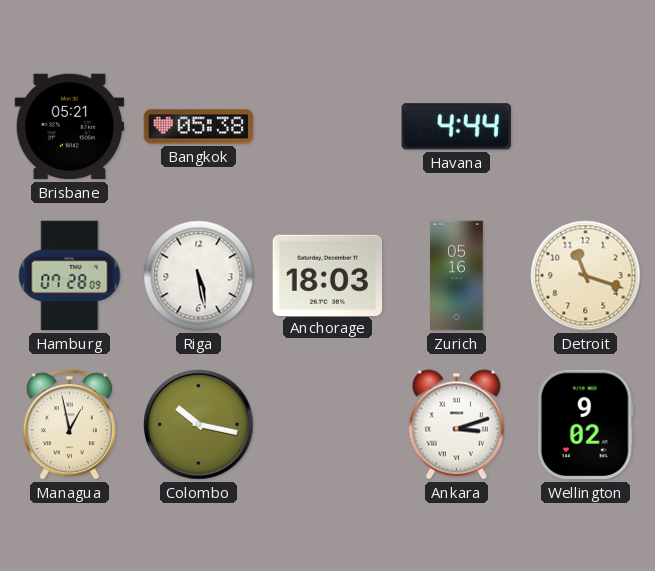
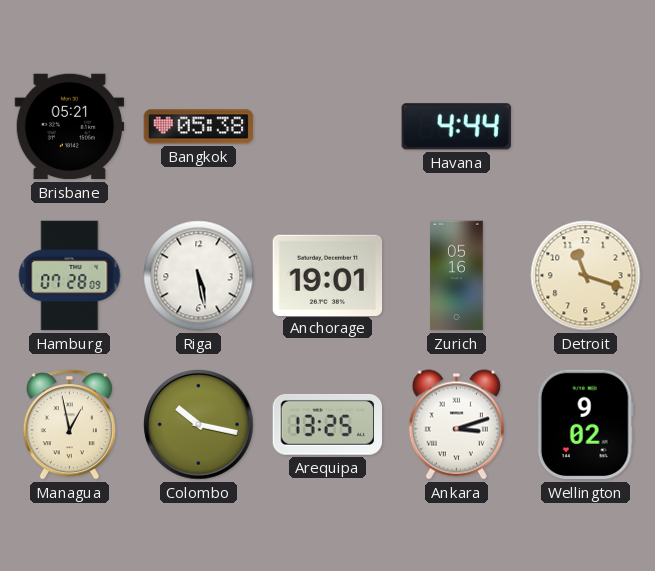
Anchorage: 18:03 -> 19:01
Arequipa: none -> 13:25
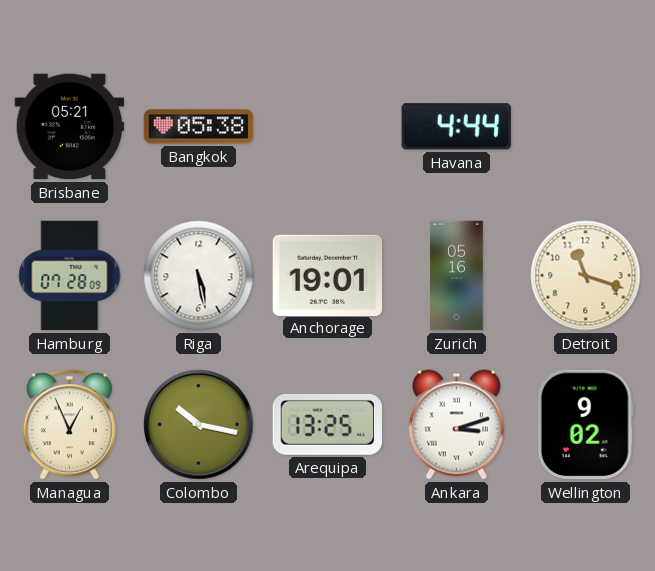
Managua: 12:58 -> 12:56
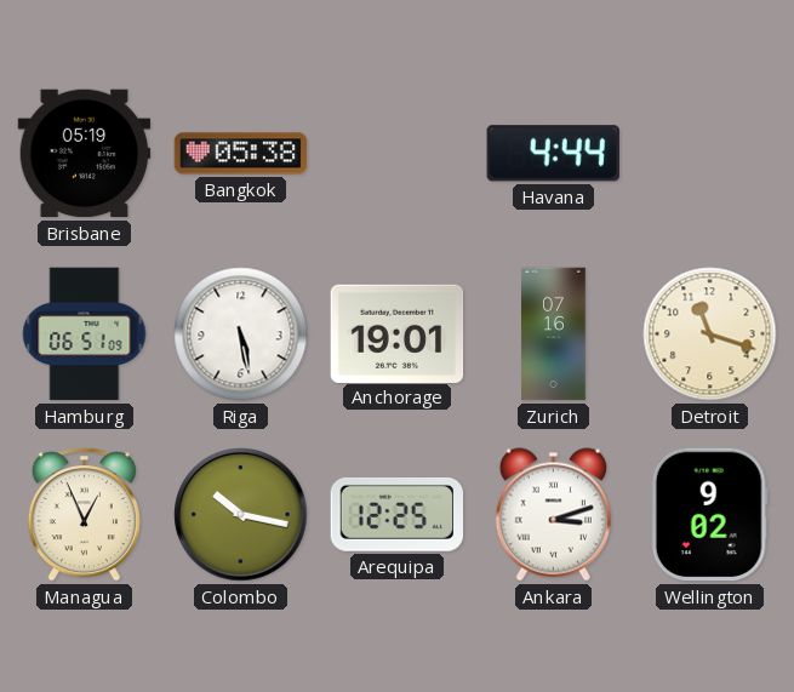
Brisbane: 05:21 -> 05:19
Hamburg: 07:28 -> 06:51
Zurich: 05:16 -> 07:16
Arequipa: 13:25 -> 12:25
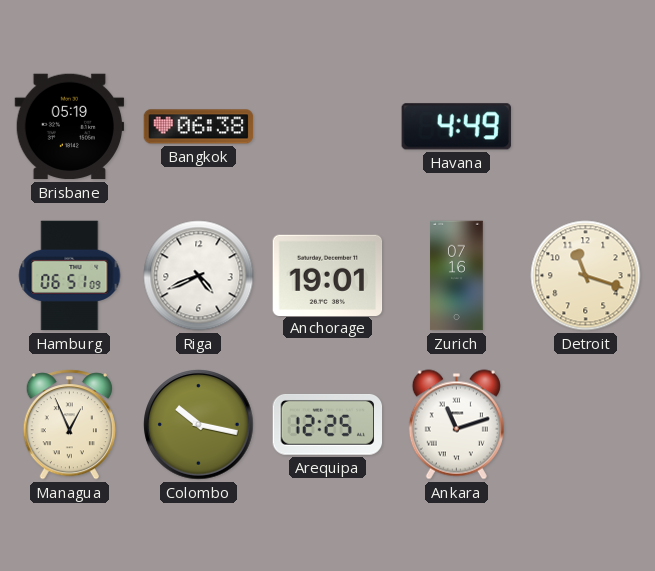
Bangkok: 05:38 -> 06:38
Havana: 4:44 -> 4:49
Riga: 5:28 -> 4:41
Ankara: 3:12 -> 11:12
Wellington: 9:02 -> none
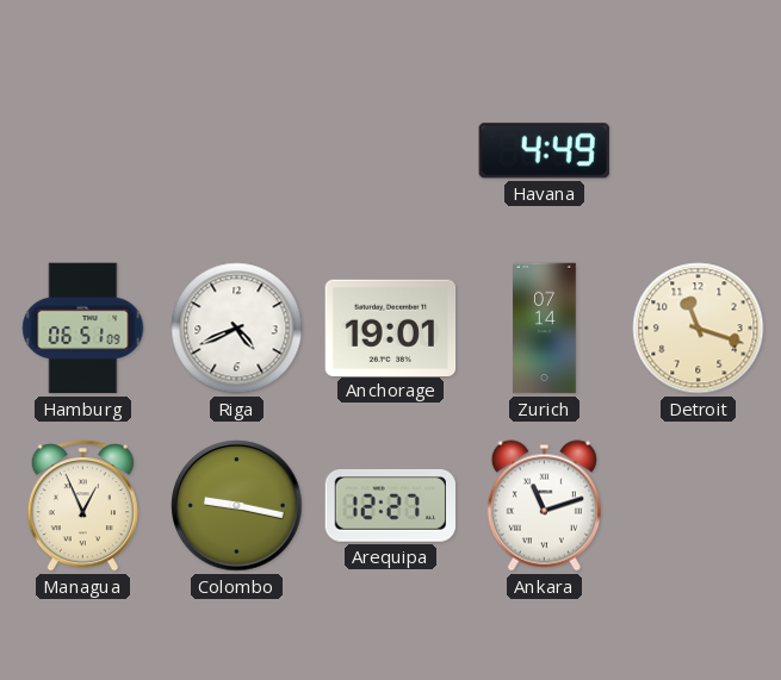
Brisbane: 05:19 -> none
Bangkok: 06:38 -> none
Zurich: 07:16 -> 07:14
Colombo: 10:17 -> 9:17
Arequipa: 12:25 -> 12:27
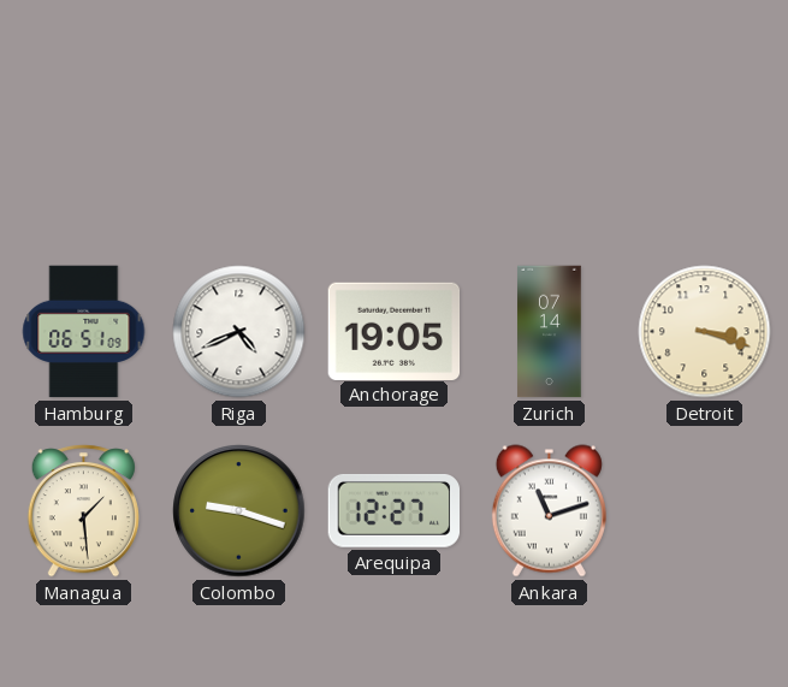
Havana: 4:49 -> none
Anchorage: 19:01 -> 19:05
Detroit: 11:18 -> 3:18
Managua: 12:56 -> 1:29
Colombo: 9:17 -> 9:18
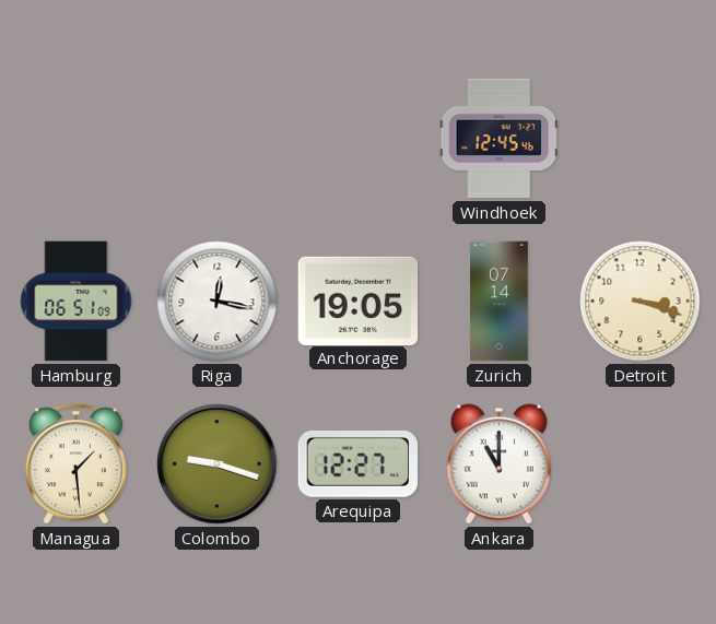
Windhoek: none -> 12:45
Riga: 4:41 -> 12:17
Ankara: 11:12 -> 11:00
